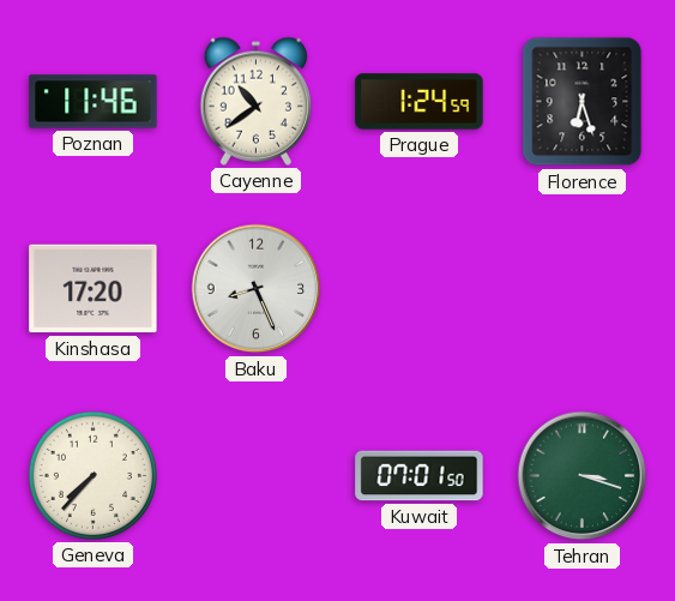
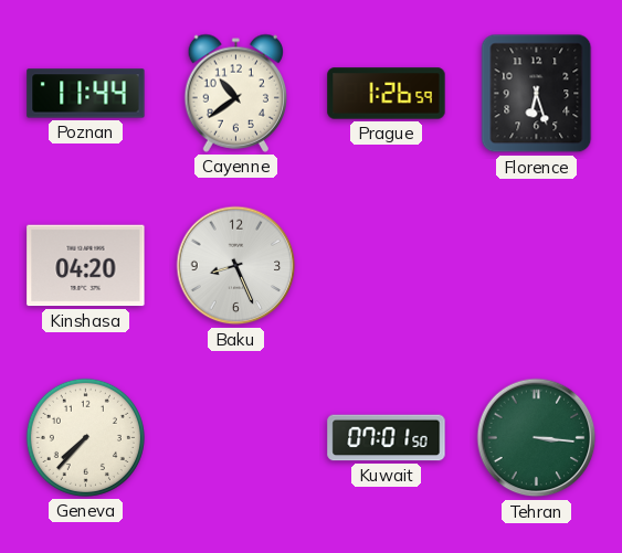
Poznan: 11:46 -> 11:44
Prague: 1:24 -> 1:26
Kinshasa: 17:20 -> 04:20
Tehran: 3:18 -> 3:16
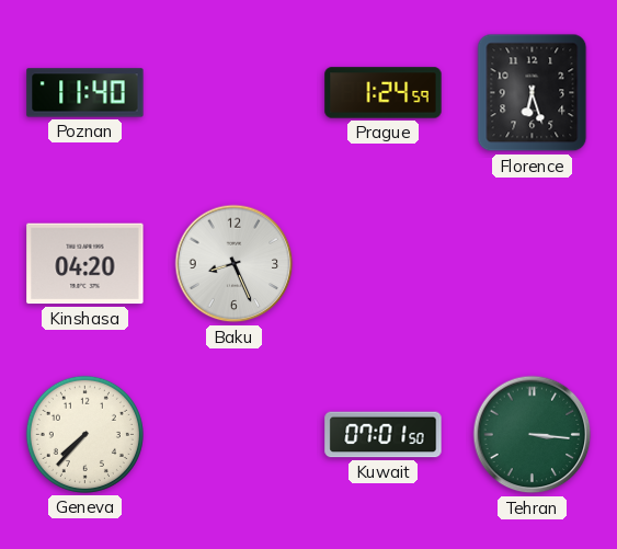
Poznan: 11:44 -> 11:40
Cayenne: 10:39 -> none
Prague: 1:26 -> 1:24
